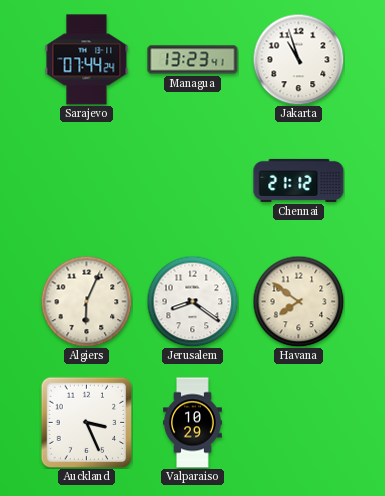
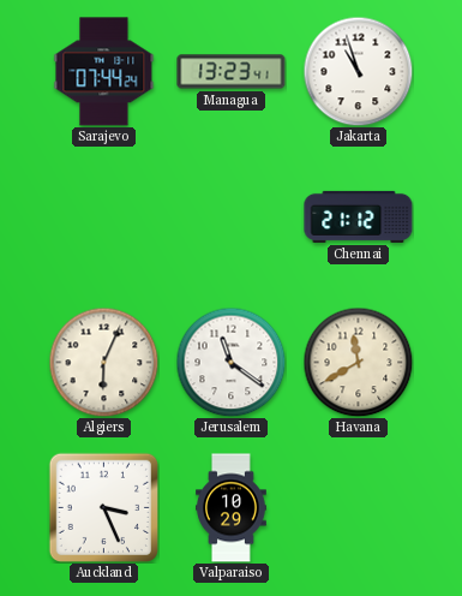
Jerusalem: 8:21 -> 11:21
Havana: 7:51 -> 11:40
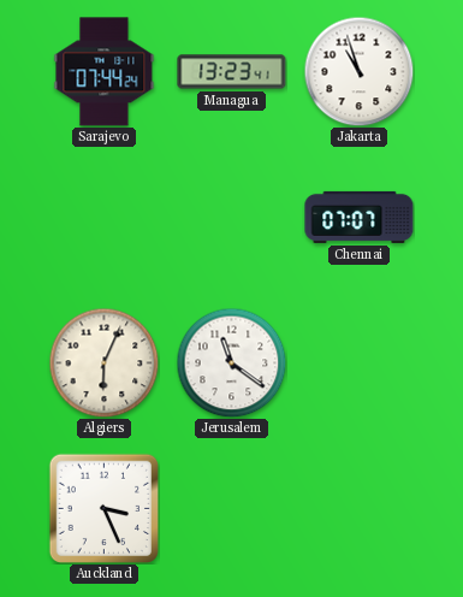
Chennai: 21:12 -> 07:07
Havana: 11:40 -> none
Valparaiso: 10:29 -> none
